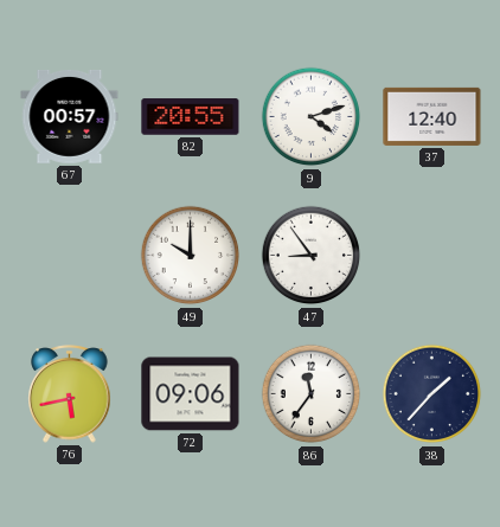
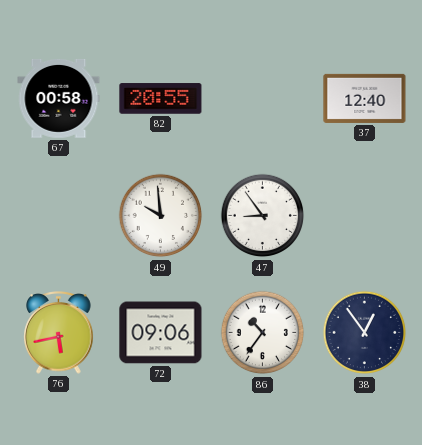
67: 00:57 -> 00:58
9: 4:12 -> none
49: 10:00 -> 9:59
86: 11:36 -> 10:36
38: 1:37 -> 12:54
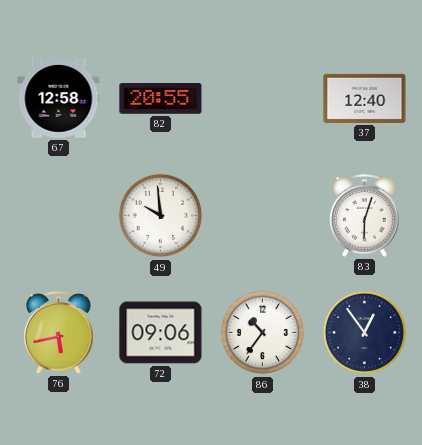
67: 00:58 -> 12:58
47: 8:54 -> none
83: none -> 6:03
